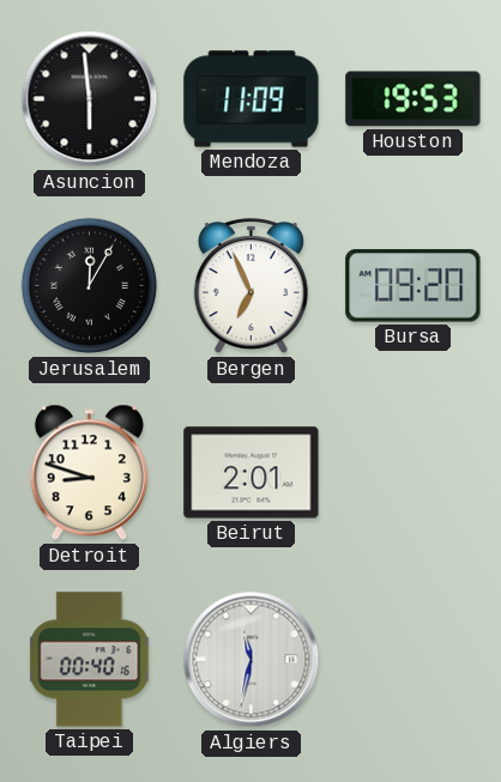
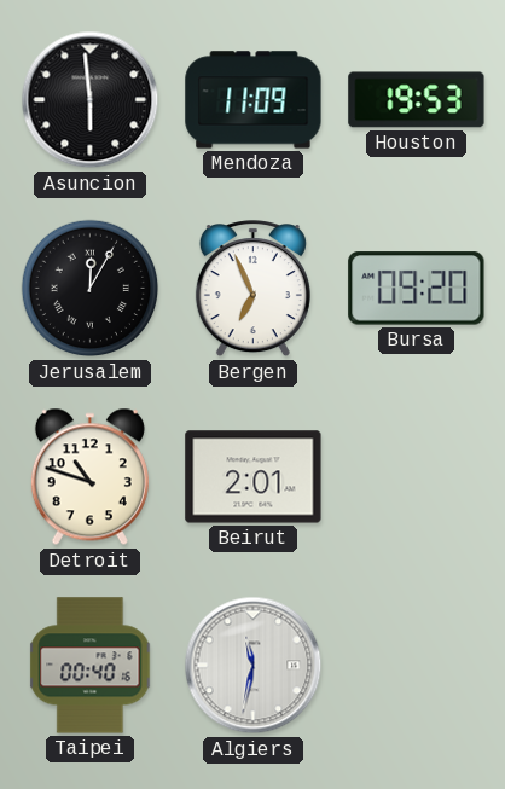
Detroit: 8:48 -> 10:48
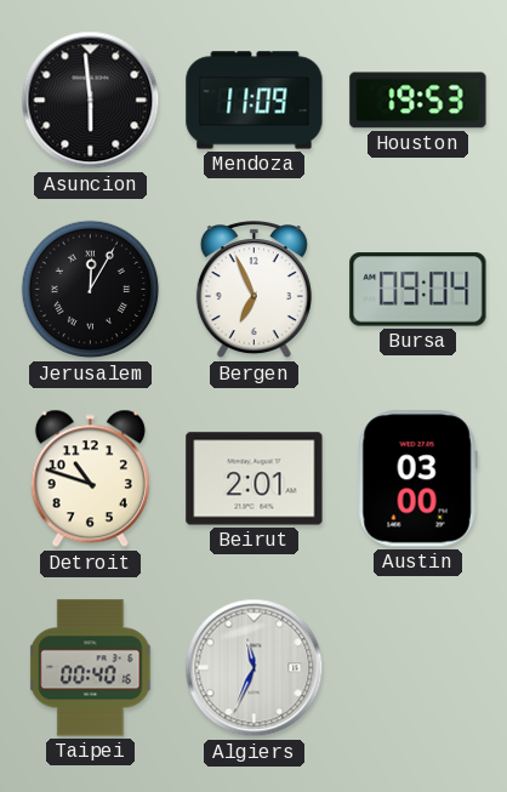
Bursa: 09:20 -> 09:04
Austin: none -> 03:00
Algiers: 11:32 -> 11:34
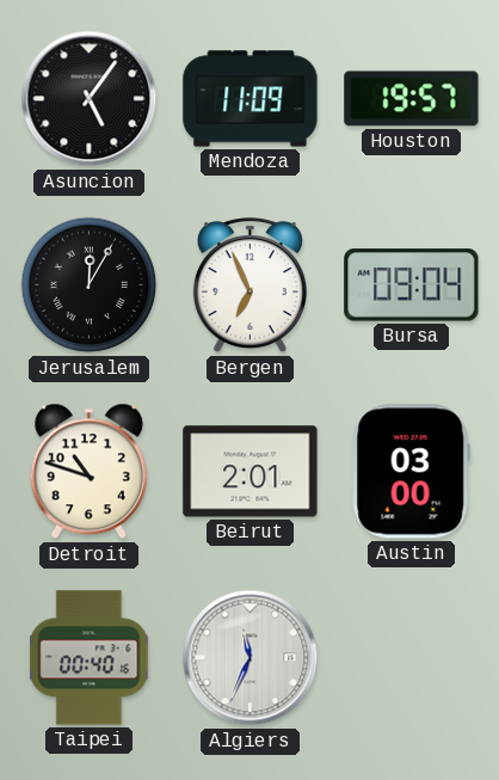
Asuncion: 5:59 -> 5:06
Houston: 19:53 -> 19:57
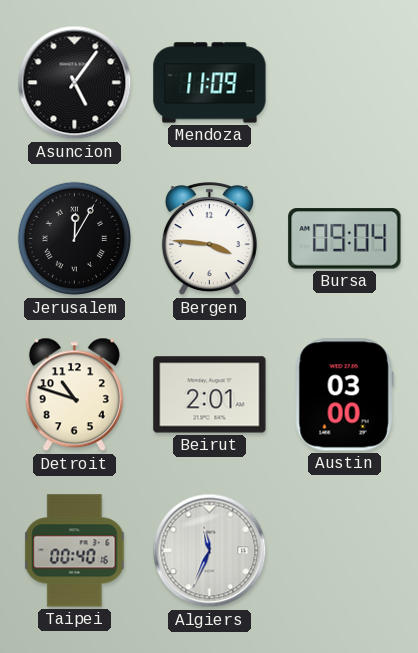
Houston: 19:57 -> none
Bergen: 6:56 -> 3:46
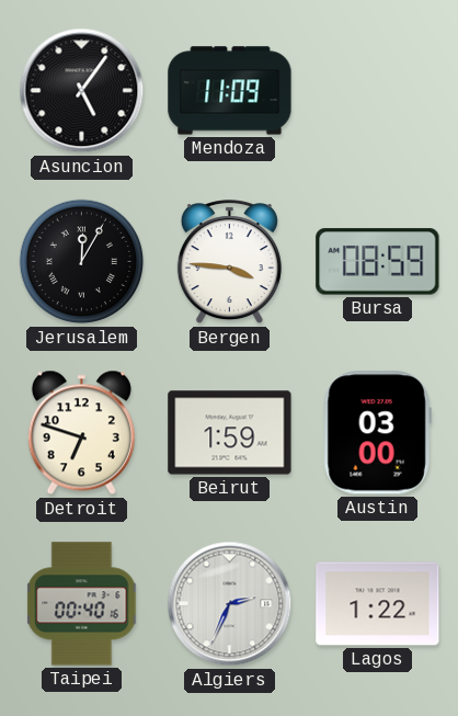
Bursa: 09:04 -> 08:59
Detroit: 10:48 -> 6:48
Beirut: 2:01 -> 1:59
Algiers: 11:34 -> 2:34
Lagos: none -> 1:22
